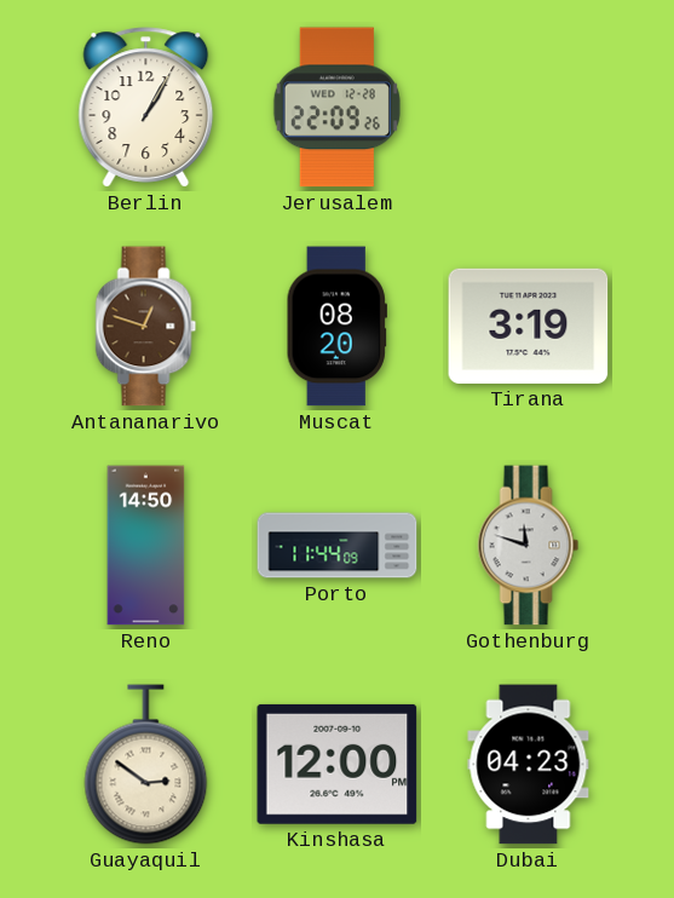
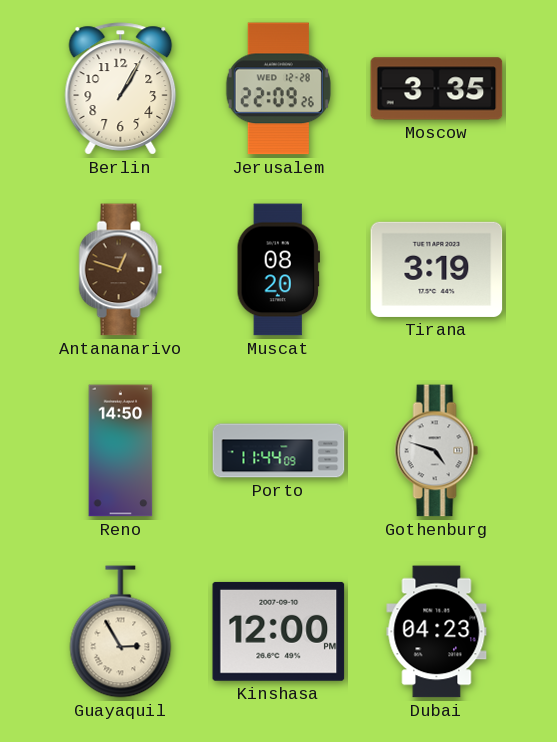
Moscow: none -> 3:35
Gothenburg: 11:48 -> 4:48
Guayaquil: 2:51 -> 2:55
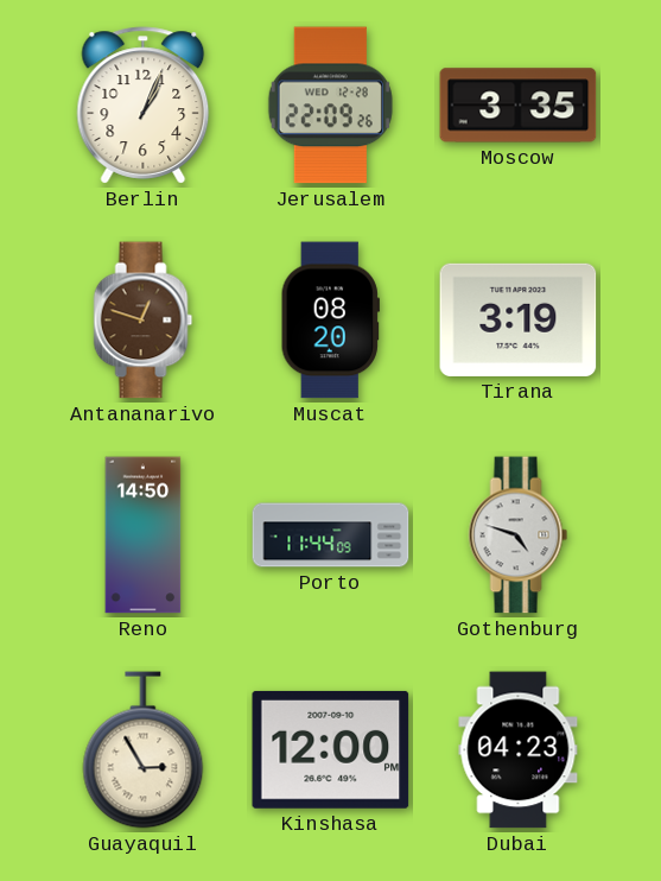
Berlin: 1:05 -> 1:04
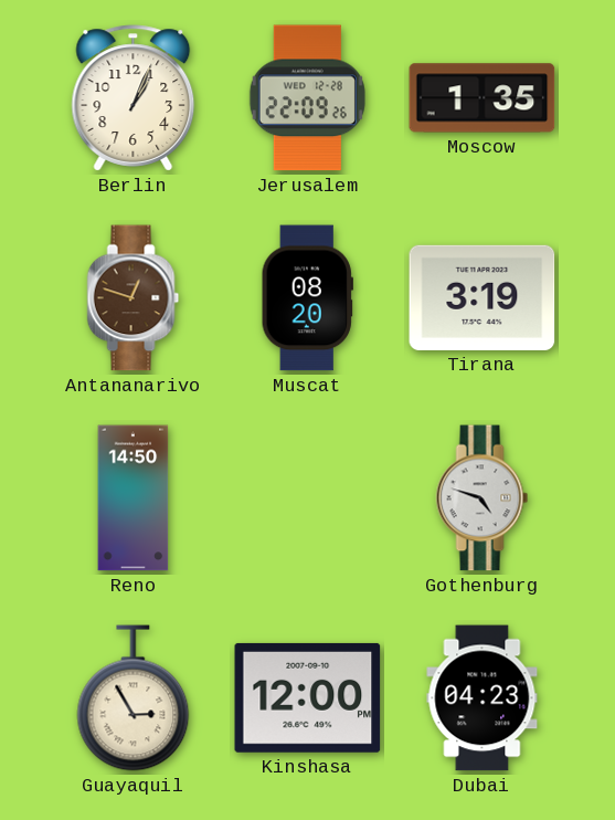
Moscow: 3:35 -> 1:35
Porto: 11:44 -> none
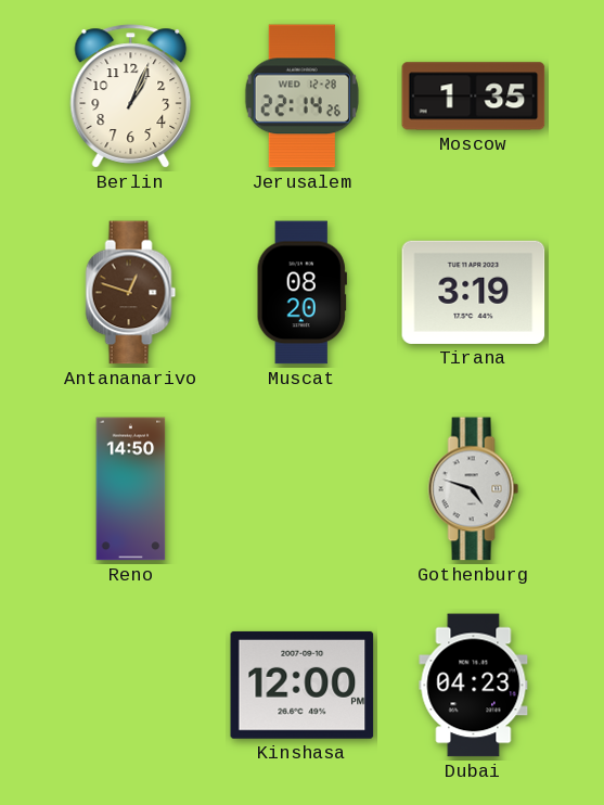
Jerusalem: 22:09 -> 22:14
Guayaquil: 2:55 -> none
